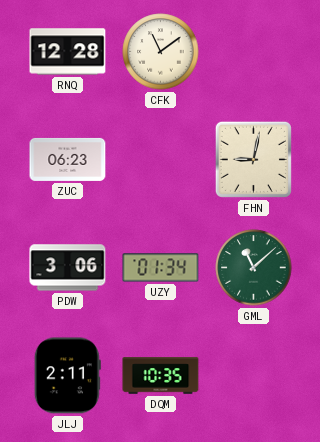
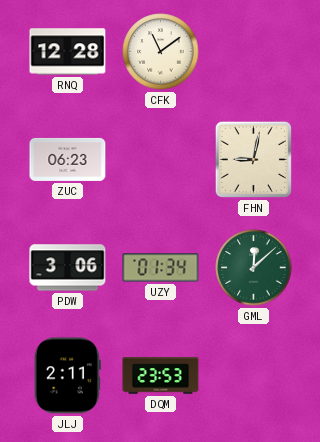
GML: 11:08 -> 12:08
DQM: 10:35 -> 23:53
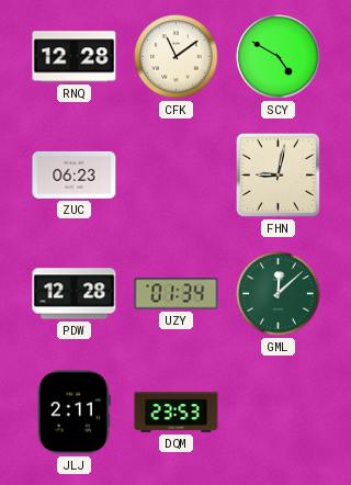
SCY: none -> 4:50
PDW: 3:06 -> 12:28
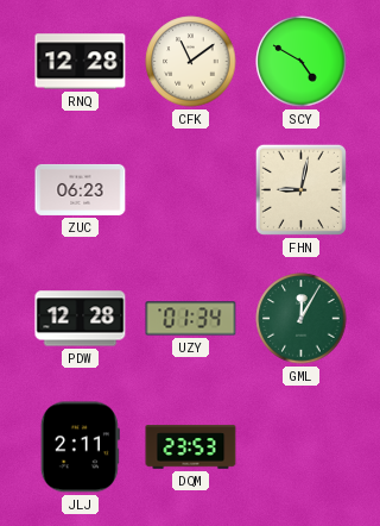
GML: 12:08 -> 12:05
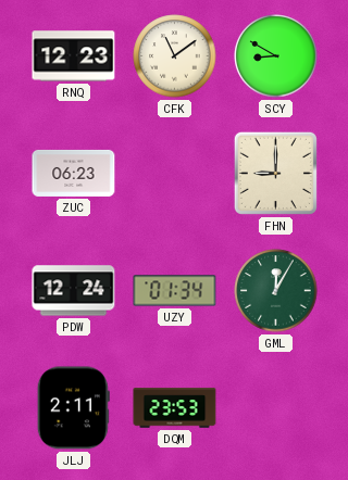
RNQ: 12:28 -> 12:23
SCY: 4:50 -> 8:50
FHN: 9:02 -> 9:00
PDW: 12:28 -> 12:24
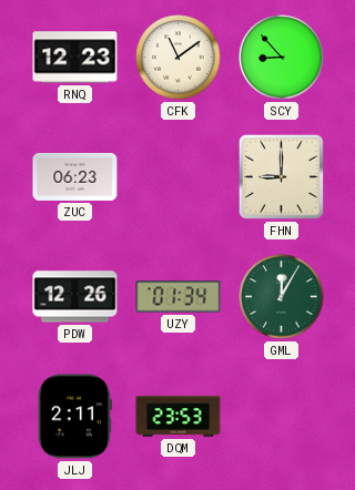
SCY: 8:50 -> 8:53
PDW: 12:24 -> 12:26
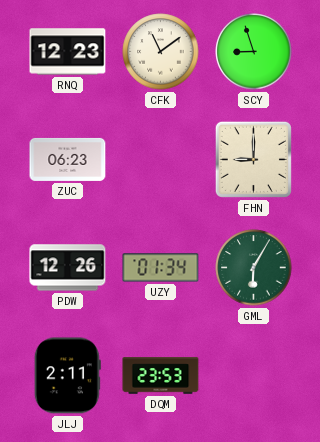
SCY: 8:53 -> 8:57
GML: 12:05 -> 6:05
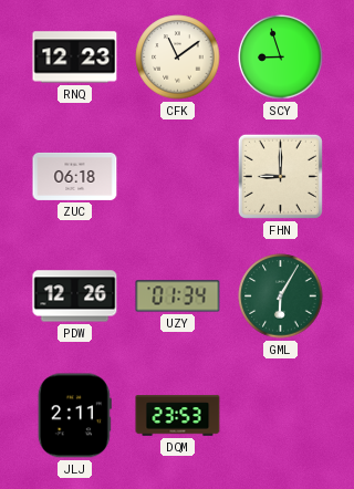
ZUC: 06:23 -> 06:18
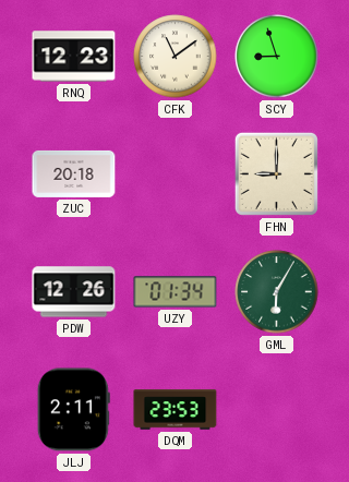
ZUC: 06:18 -> 20:18
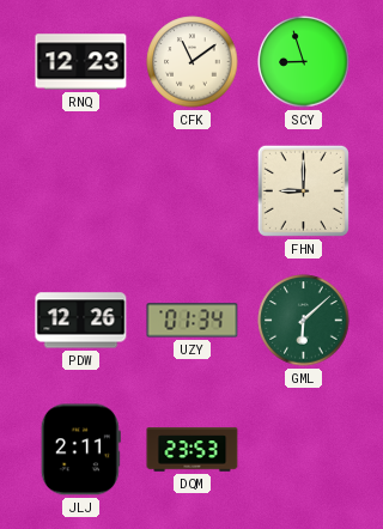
ZUC: 20:18 -> none
GML: 6:05 -> 6:08
